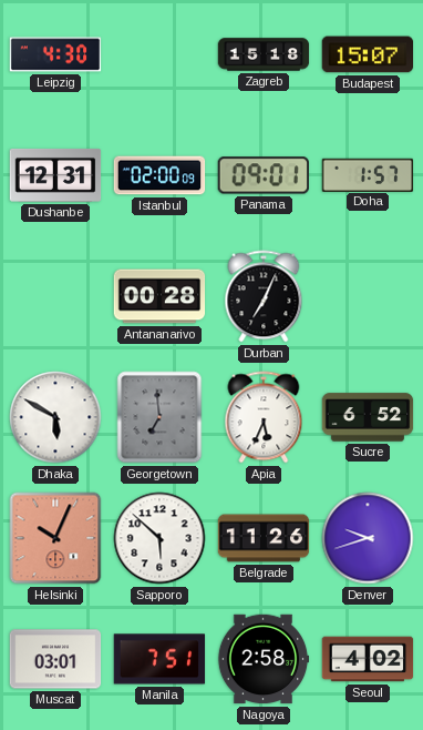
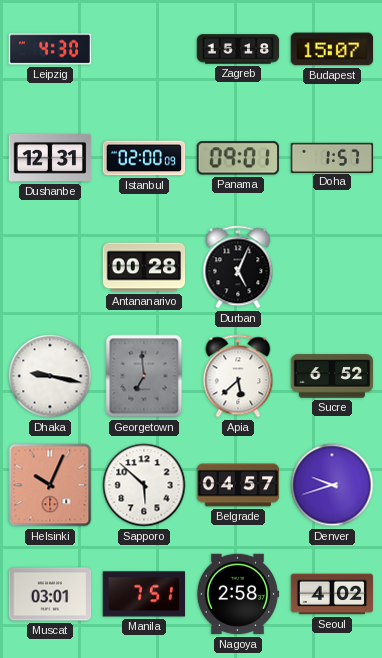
Durban: 7:04 -> 5:04
Dhaka: 5:50 -> 9:17
Apia: 5:34 -> 5:38
Belgrade: 11:26 -> 04:57
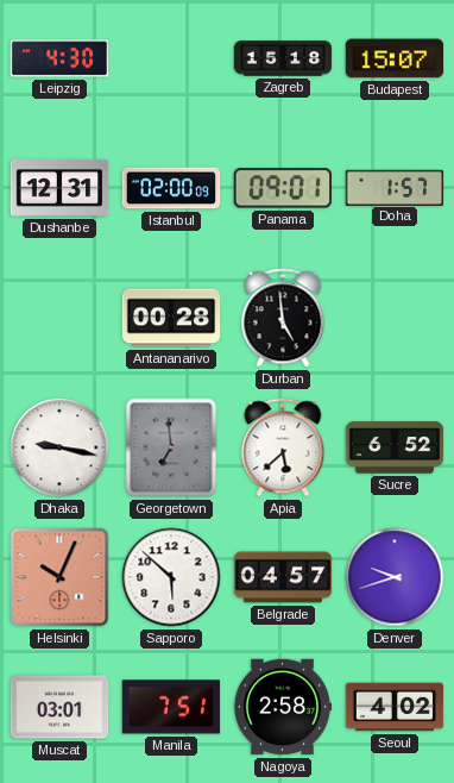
Durban: 5:04 -> 4:59
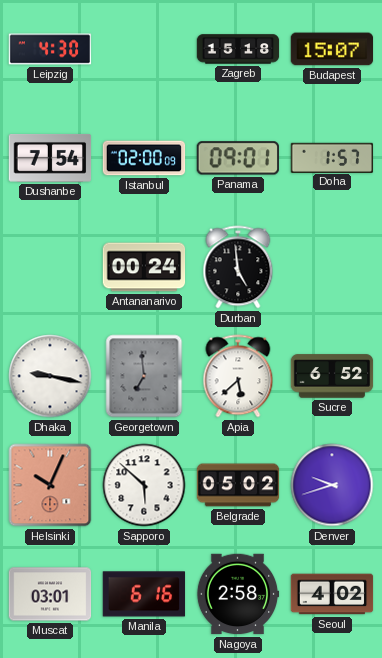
Dushanbe: 12:31 -> 7:54
Antananarivo: 00:28 -> 00:24
Belgrade: 04:57 -> 05:02
Manila: 7:51 -> 6:16
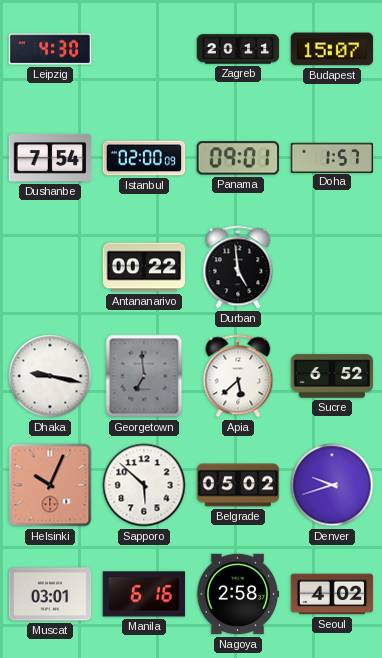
Zagreb: 15:18 -> 20:11
Antananarivo: 00:24 -> 00:22
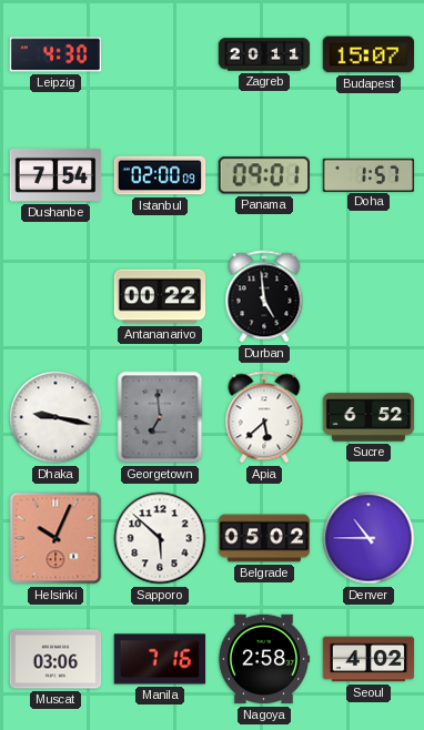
Denver: 9:42 -> 10:45
Muscat: 03:01 -> 03:06
Manila: 6:16 -> 7:16
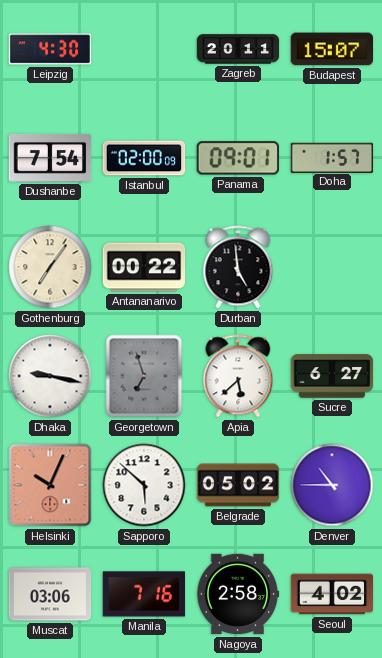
Gothenburg: none -> 7:06
Georgetown: 6:59 -> 6:57
Sucre: 6:52 -> 6:27
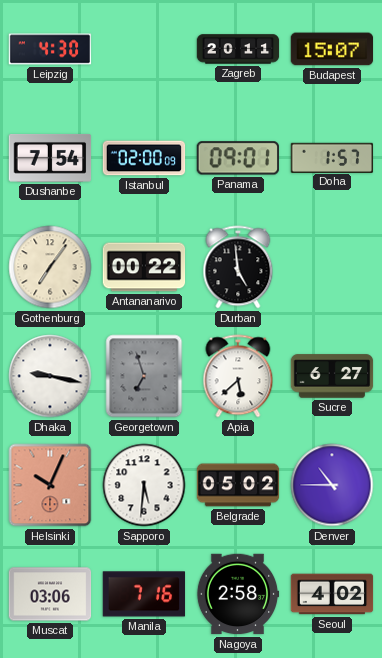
Sapporo: 5:52 -> 5:31
